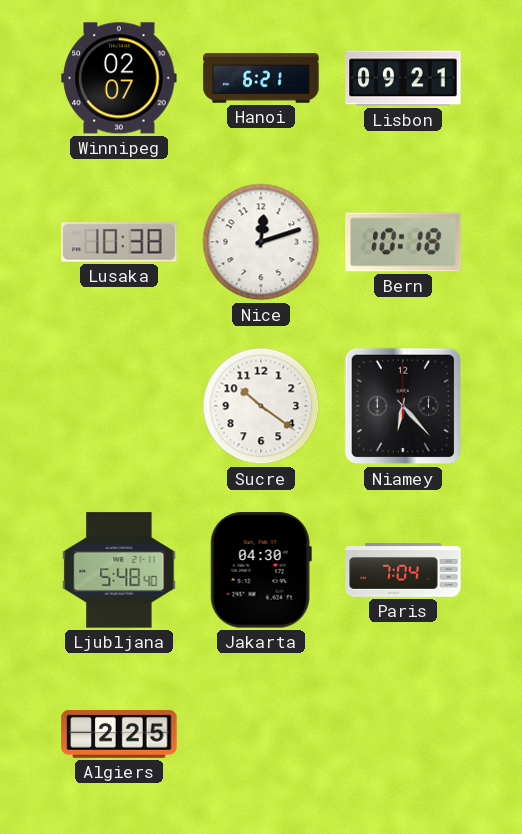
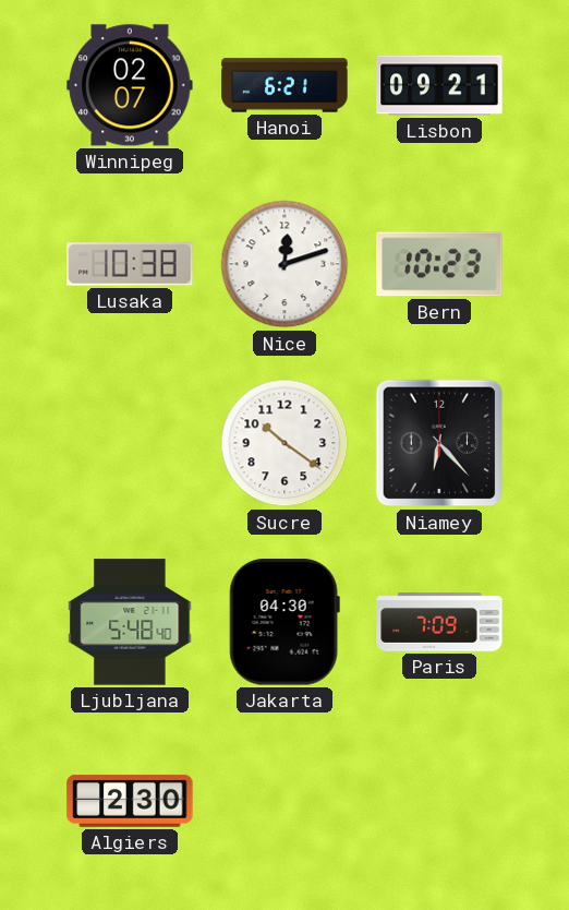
Bern: 10:18 -> 10:23
Paris: 7:04 -> 7:09
Algiers: 2:25 -> 2:30
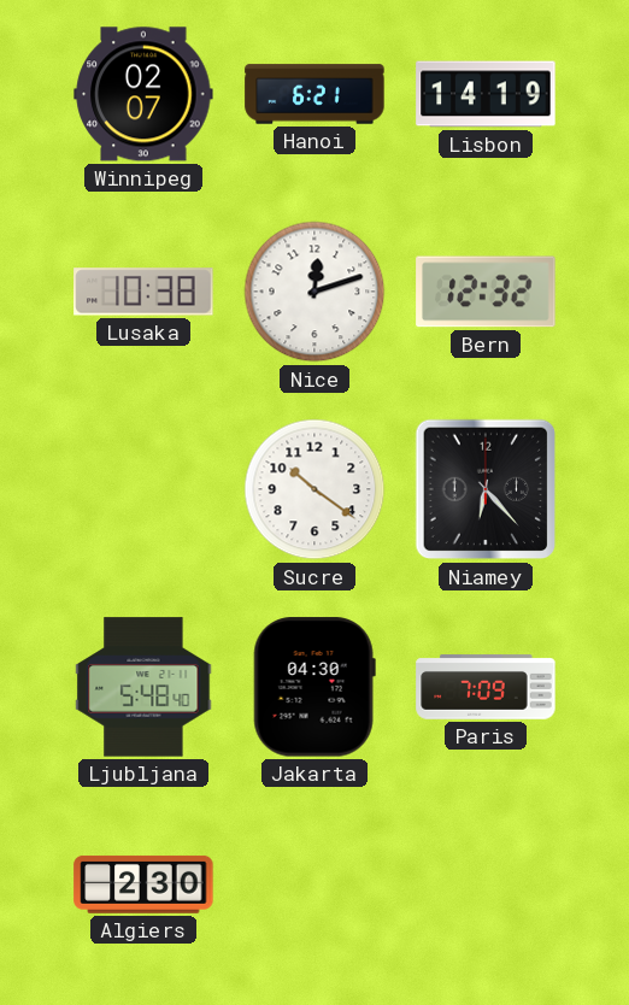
Lisbon: 09:21 -> 14:19
Bern: 10:23 -> 12:32
